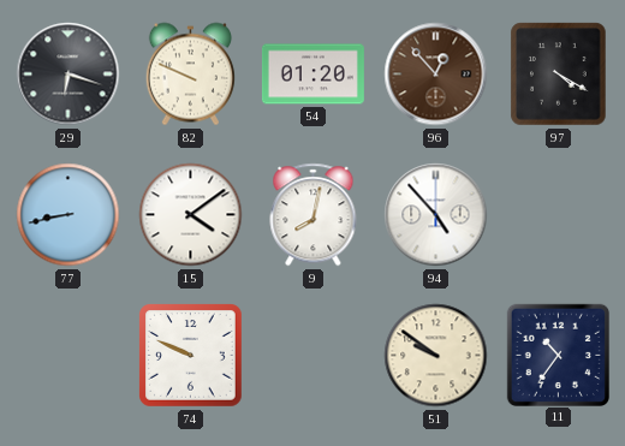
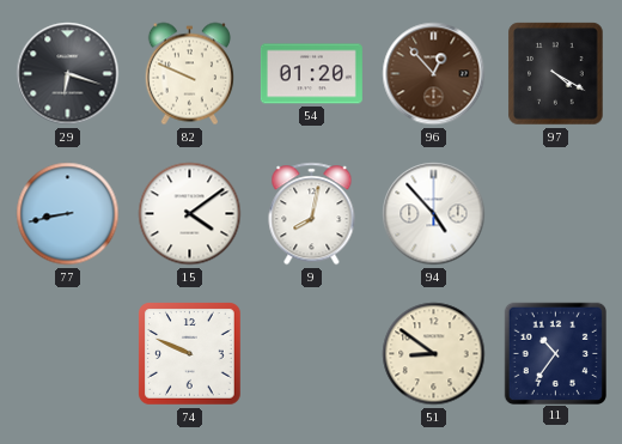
51: 9:51 -> 8:51
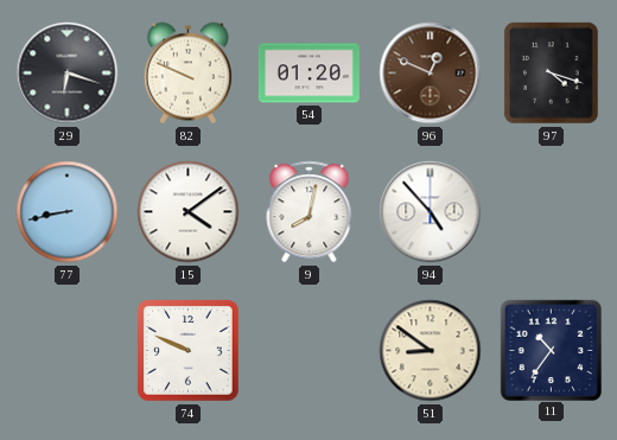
96: 12:53 -> 12:49
97: 4:20 -> 4:18
